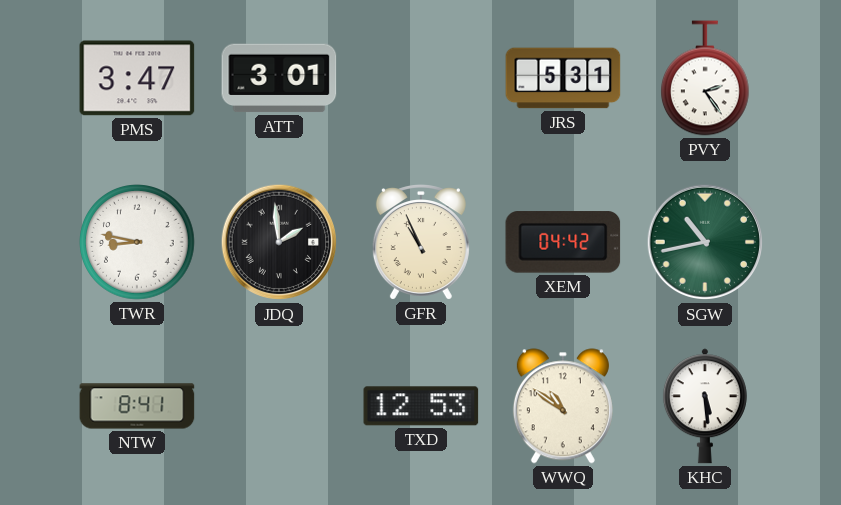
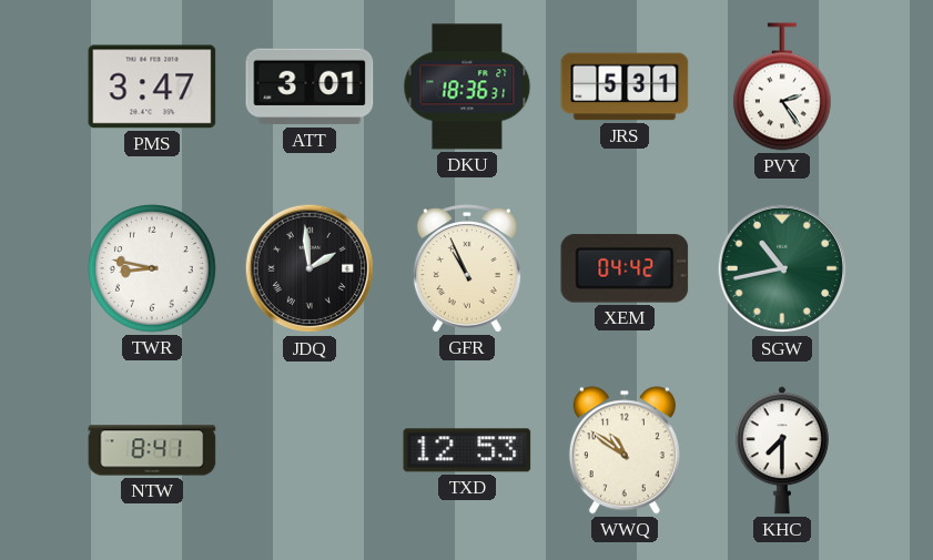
DKU: none -> 18:36
KHC: 5:29 -> 7:30
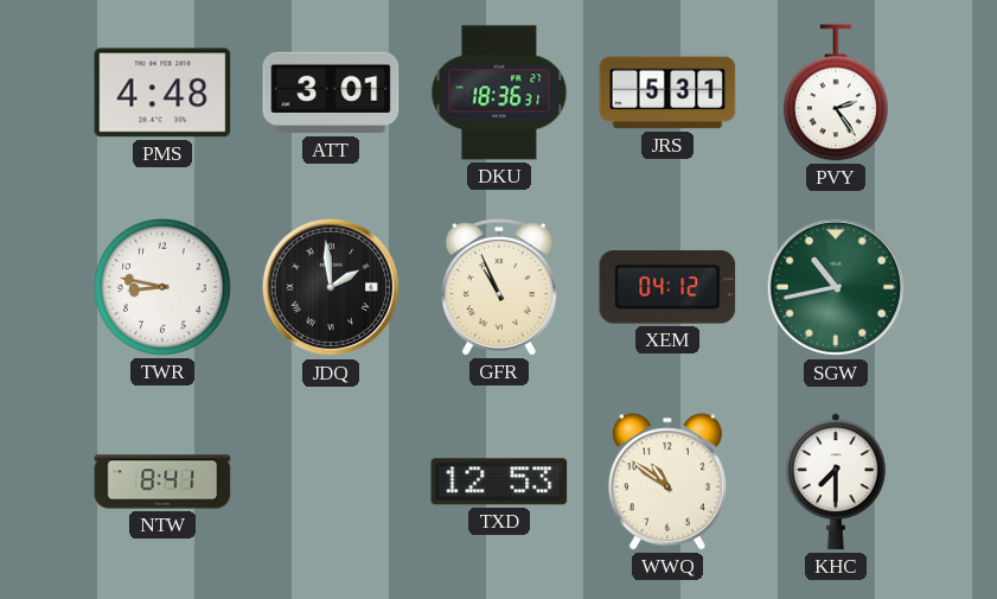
PMS: 3:47 -> 4:48
XEM: 04:42 -> 04:12
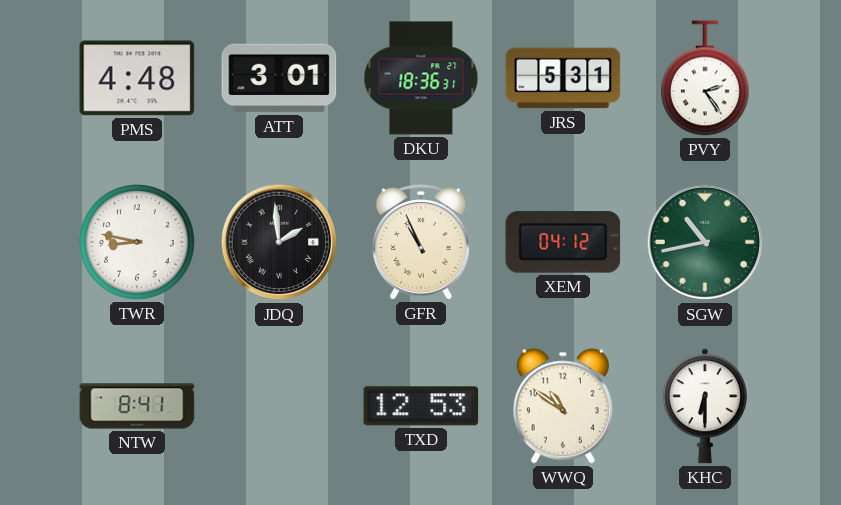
KHC: 7:30 -> 6:30
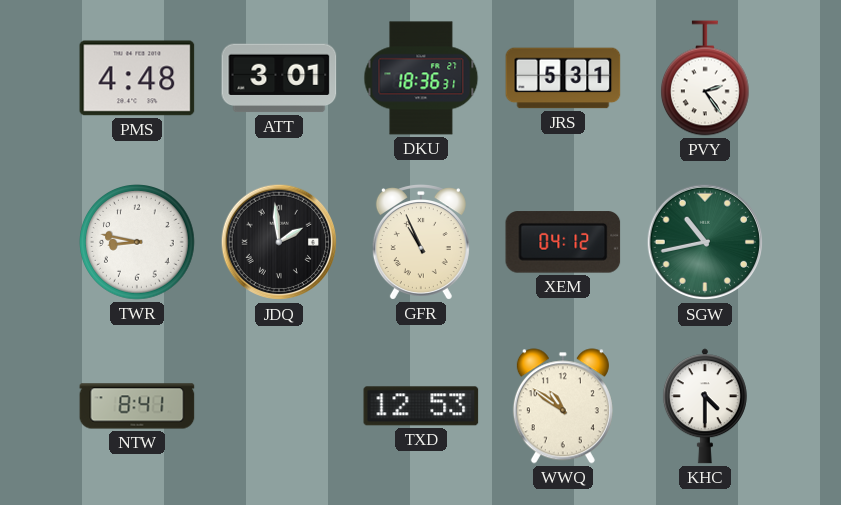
KHC: 6:30 -> 4:30
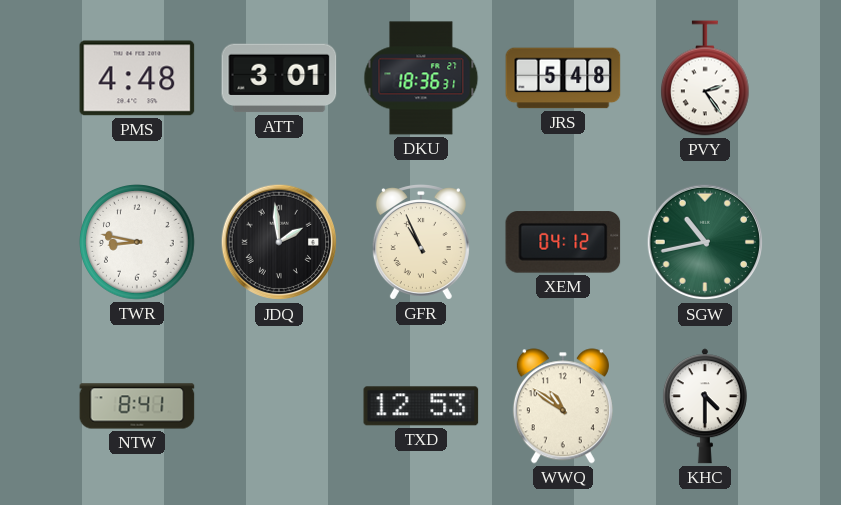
JRS: 5:31 -> 5:48
